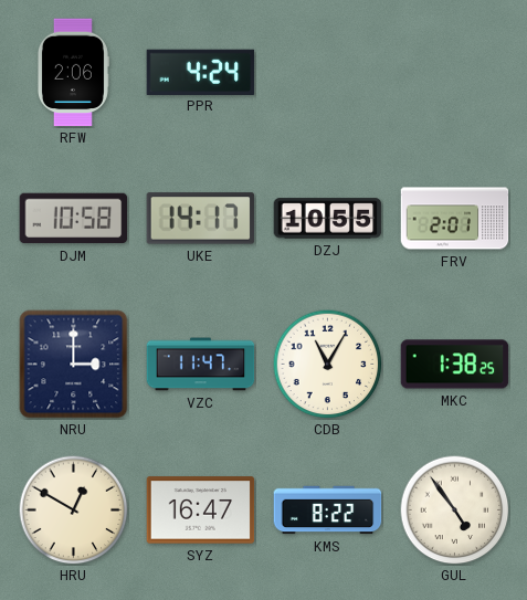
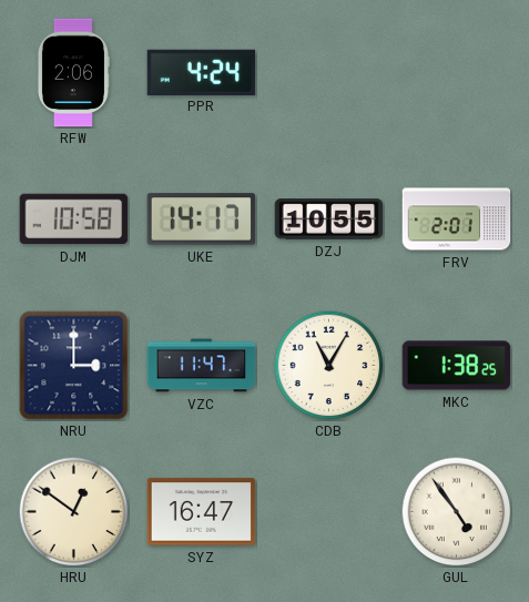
HRU: 12:50 -> 12:51
KMS: 8:22 -> none
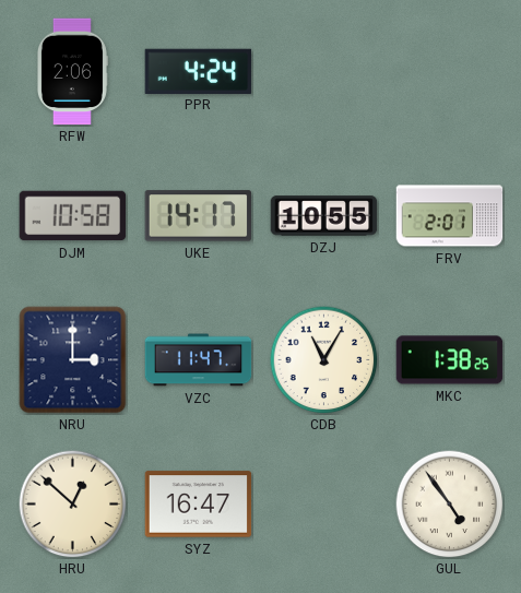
HRU: 12:51 -> 12:52
